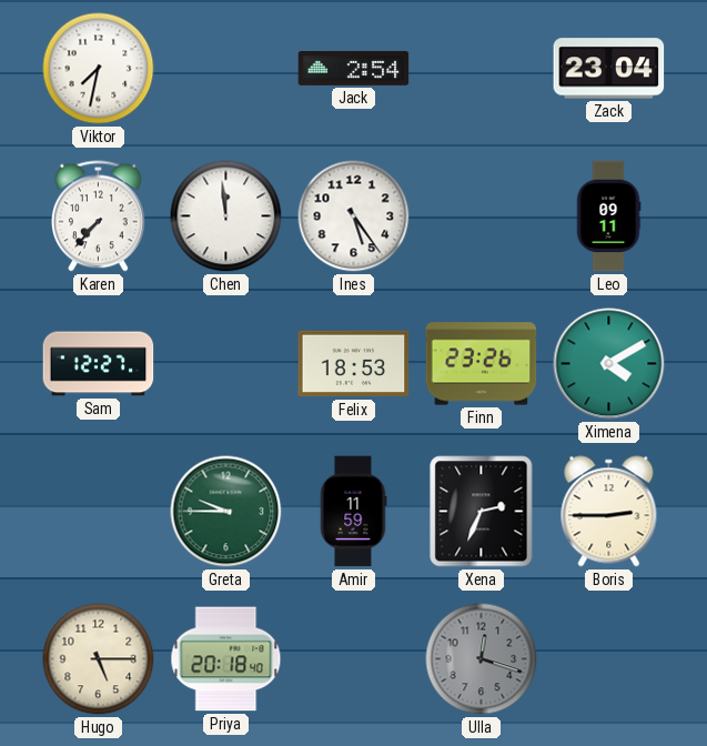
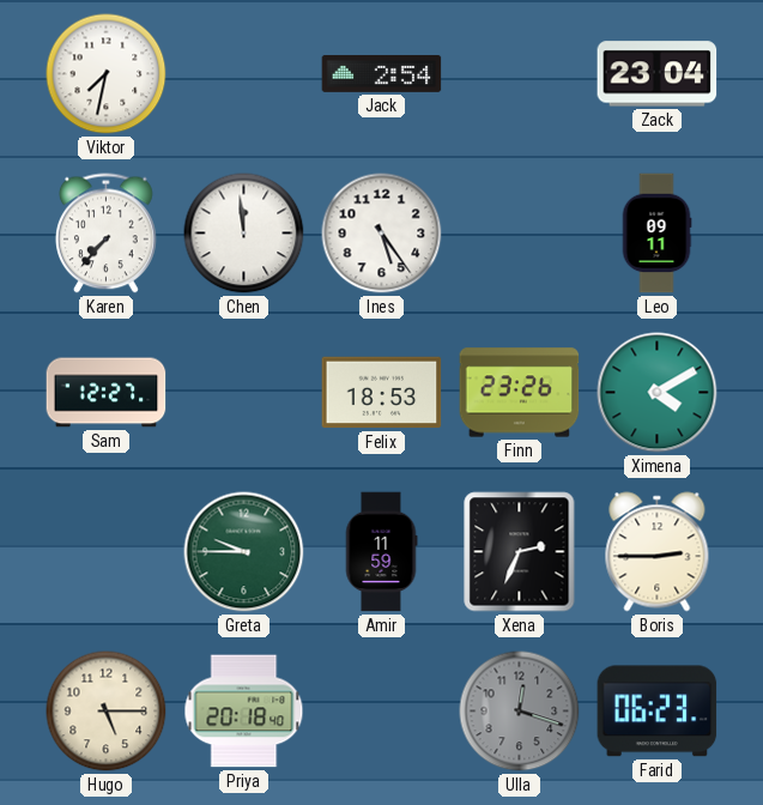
Farid: none -> 06:23
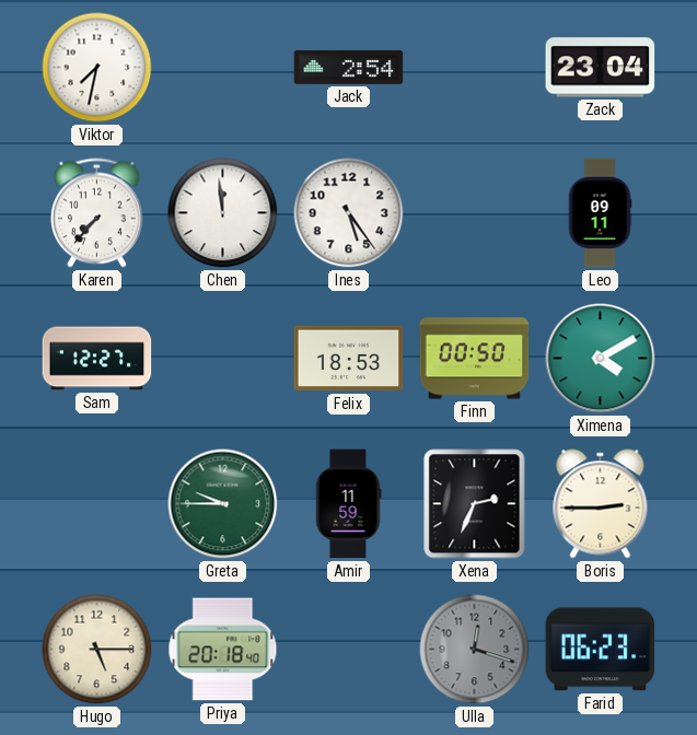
Finn: 23:26 -> 00:50
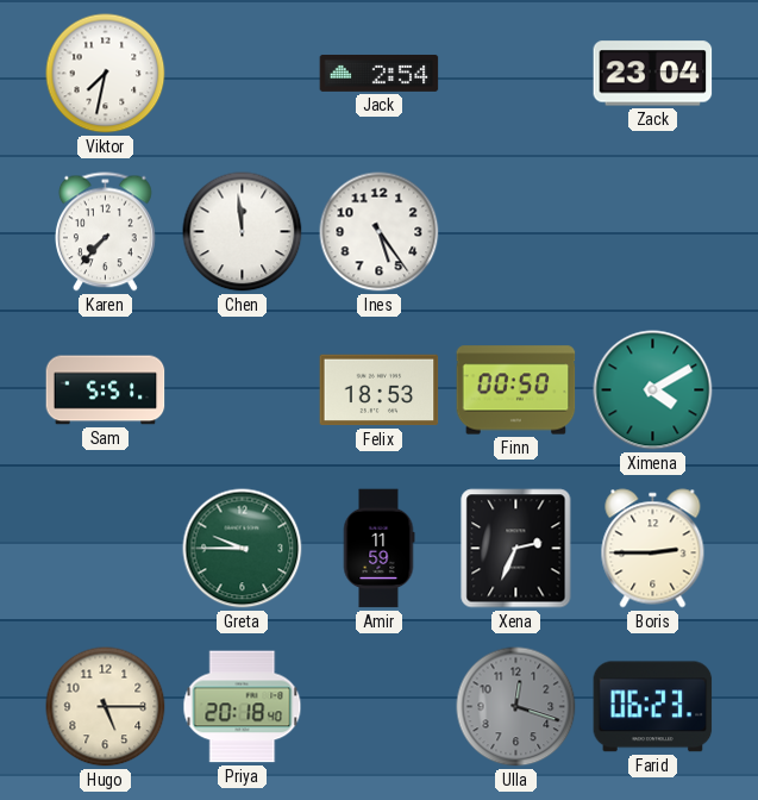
Leo: 09:11 -> none
Sam: 12:27 -> 5:51
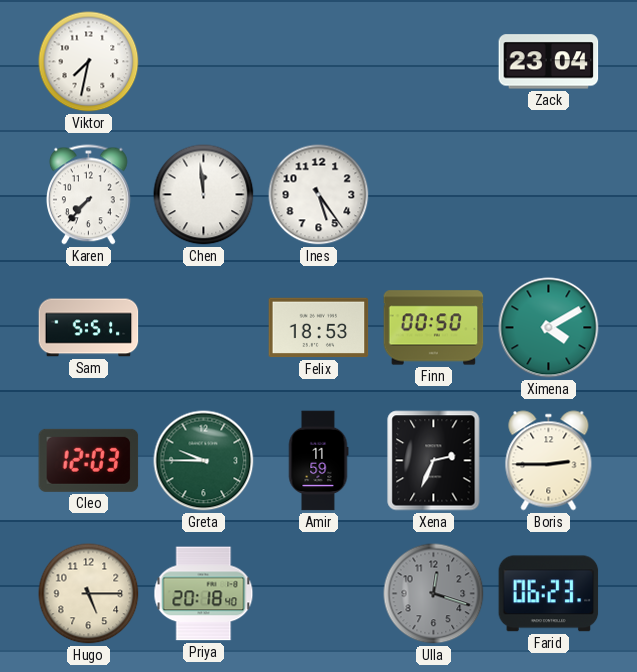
Jack: 2:54 -> none
Cleo: none -> 12:03
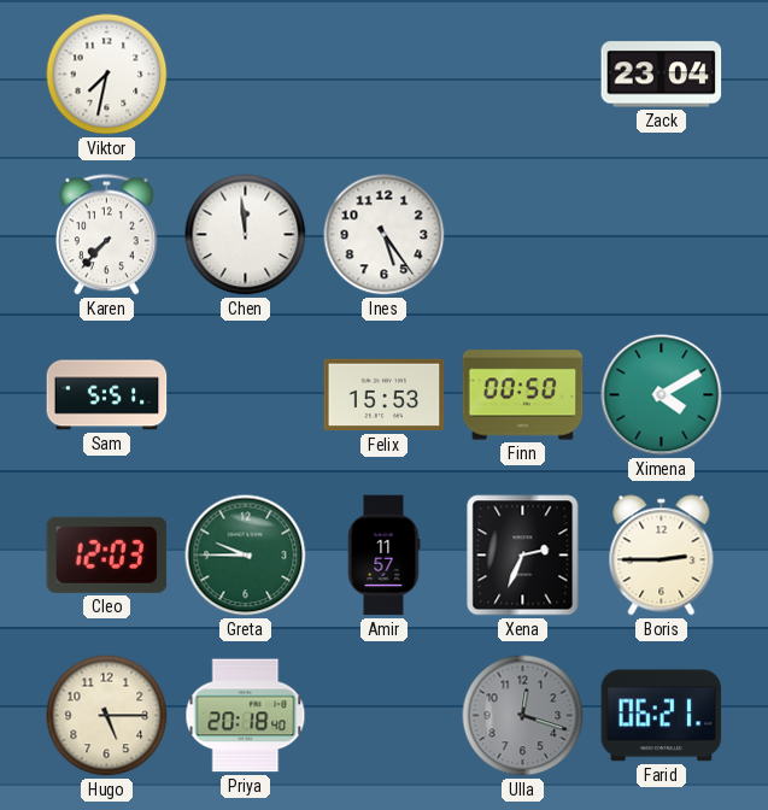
Felix: 18:53 -> 15:53
Amir: 11:59 -> 11:57
Farid: 06:23 -> 06:21
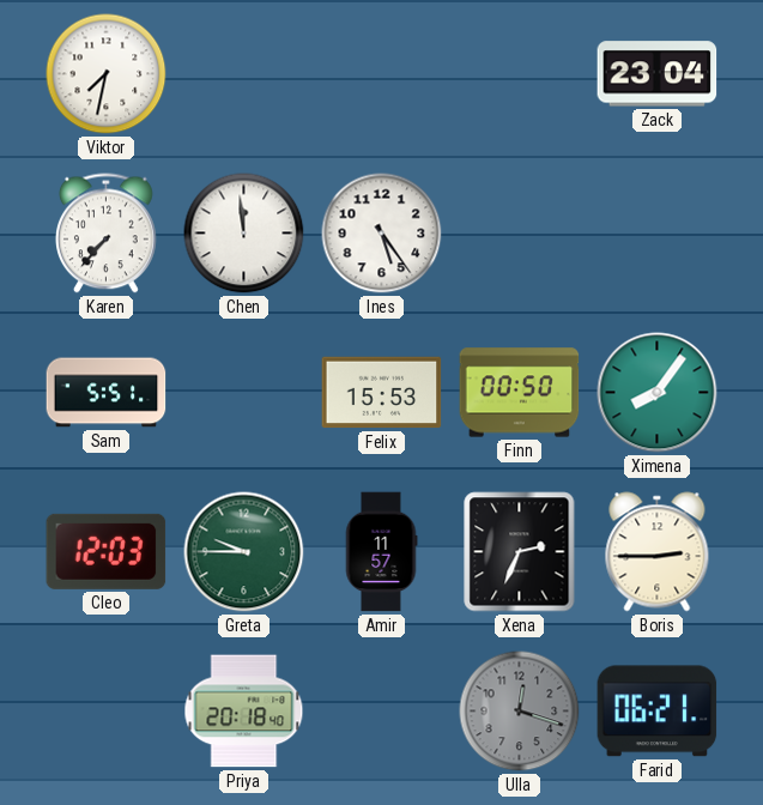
Ximena: 4:10 -> 8:06
Hugo: 5:15 -> none
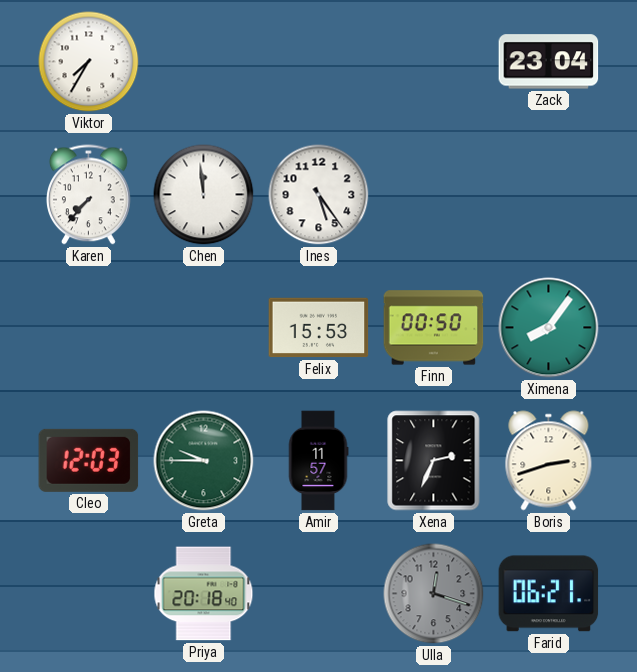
Viktor: 7:32 -> 7:35
Sam: 5:51 -> none
Boris: 2:45 -> 2:42
